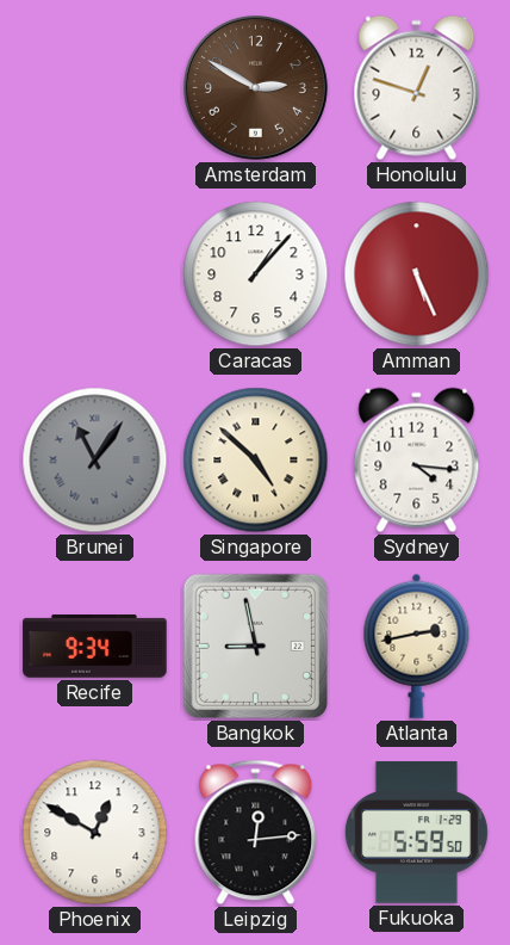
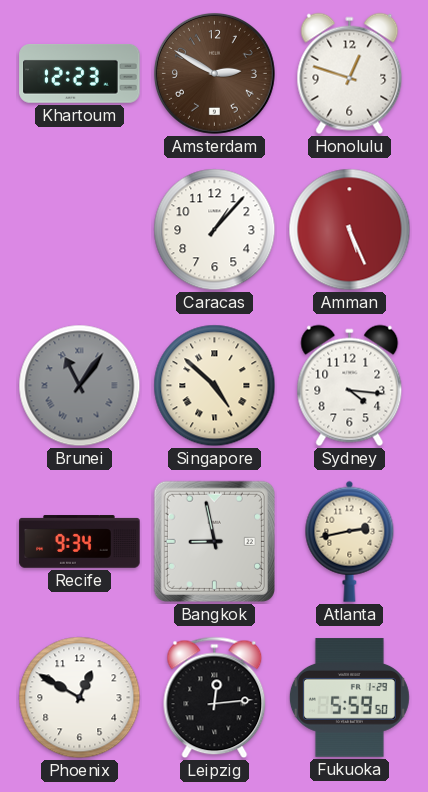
Khartoum: none -> 12:23
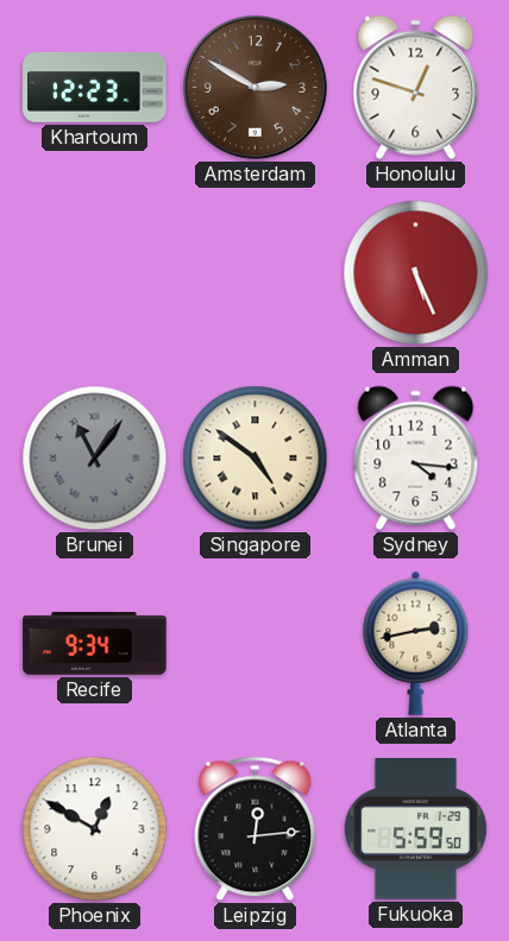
Caracas: 1:07 -> none
Singapore: 4:52 -> 4:51
Bangkok: 8:58 -> none
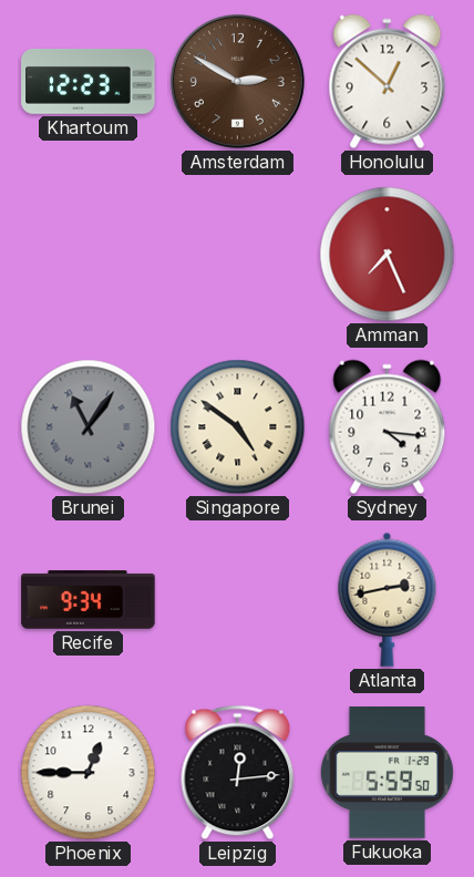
Honolulu: 12:48 -> 12:52
Amman: 5:26 -> 7:26
Phoenix: 12:50 -> 12:45
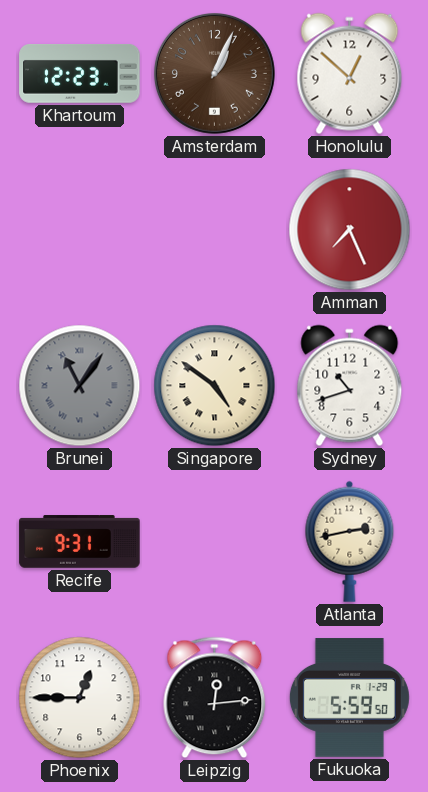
Amsterdam: 2:50 -> 1:04
Sydney: 4:16 -> 10:42
Recife: 9:34 -> 9:31
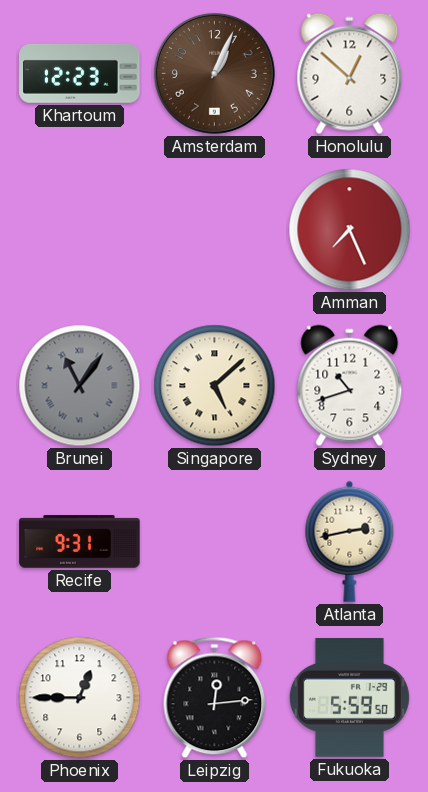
Singapore: 4:51 -> 5:08
